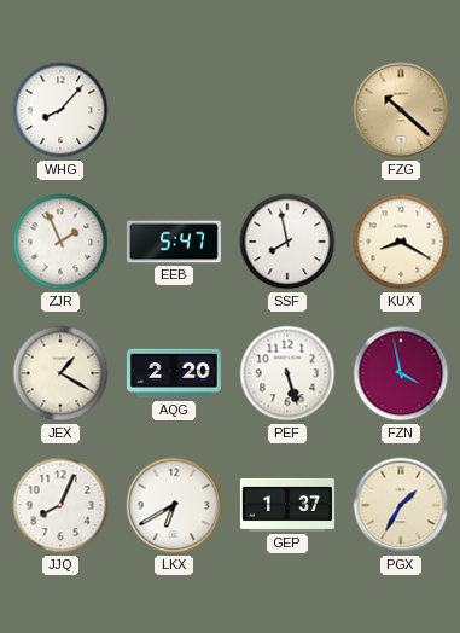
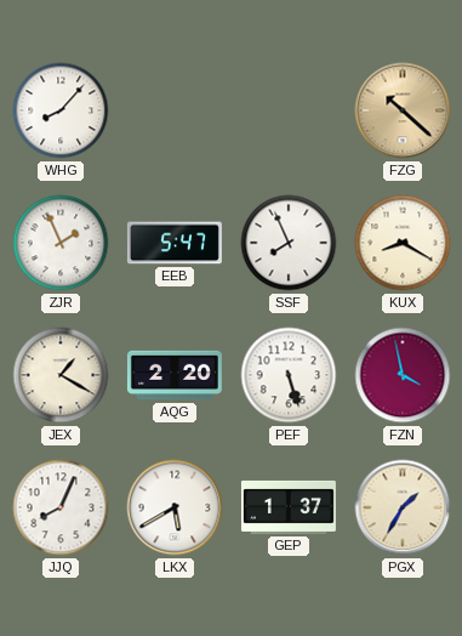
SSF: 7:58 -> 7:56
LKX: 6:40 -> 5:40
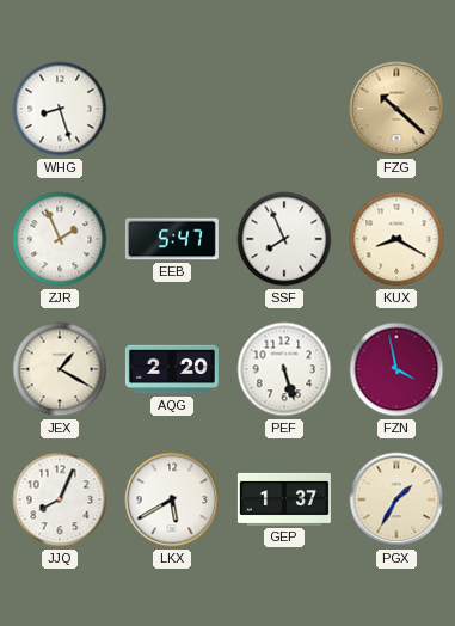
WHG: 8:07 -> 8:27
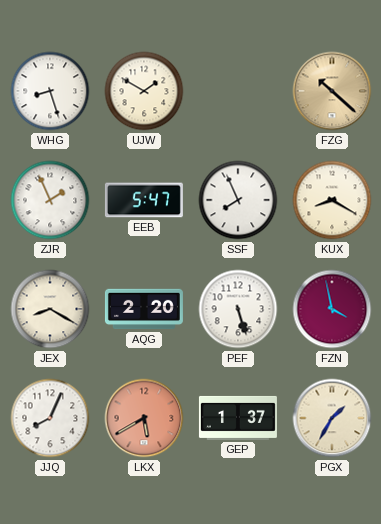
UJW: none -> 1:50
JEX: 1:20 -> 8:20
LKX dial: white -> salmon
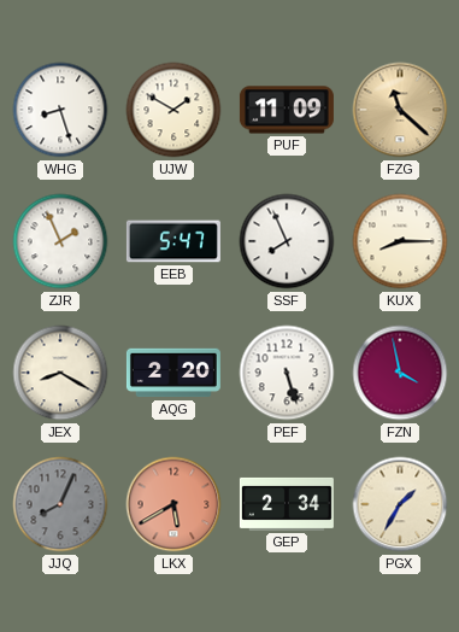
PUF: none -> 11:09
FZG: 10:22 -> 11:22
KUX: 8:20 -> 8:15
JJQ dial: white -> grey
GEP: 1:37 -> 2:34
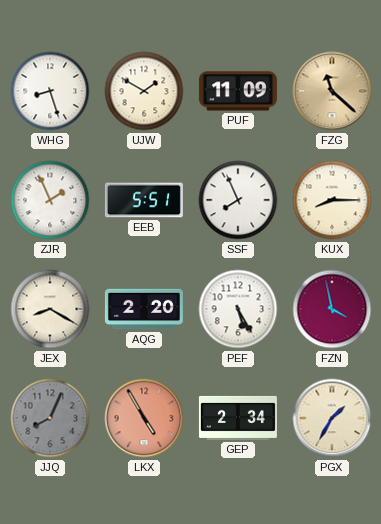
EEB: 5:47 -> 5:51
PEF: 5:27 -> 5:25
LKX: 5:40 -> 4:55
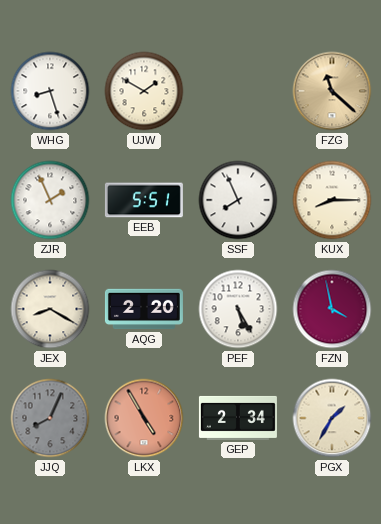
PUF: 11:09 -> none
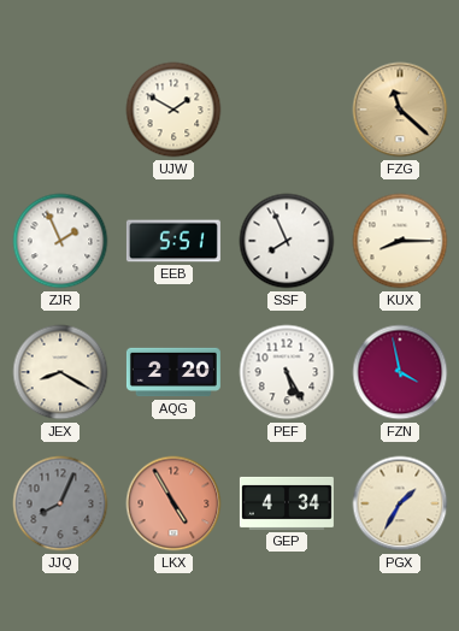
WHG: 8:27 -> none
GEP: 2:34 -> 4:34
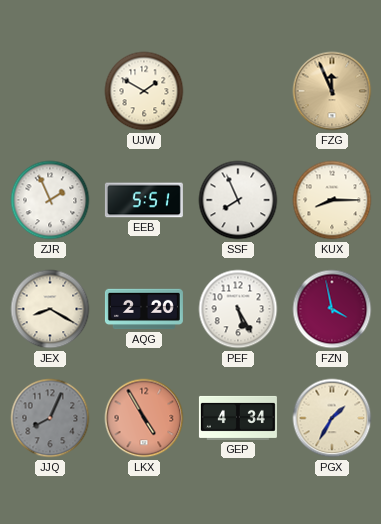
FZG: 11:22 -> 11:56
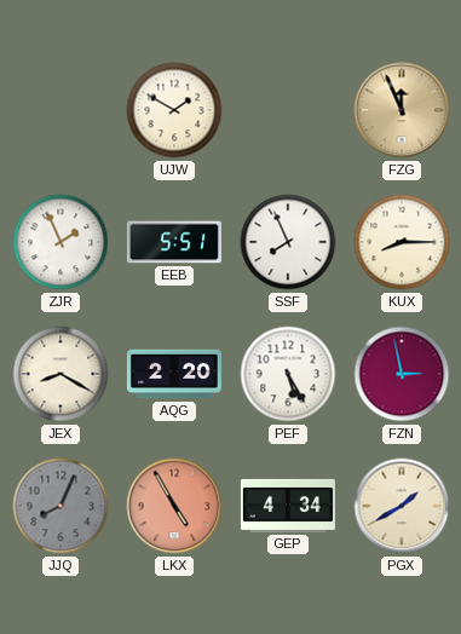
FZN: 3:58 -> 2:58
PGX: 1:35 -> 1:40
